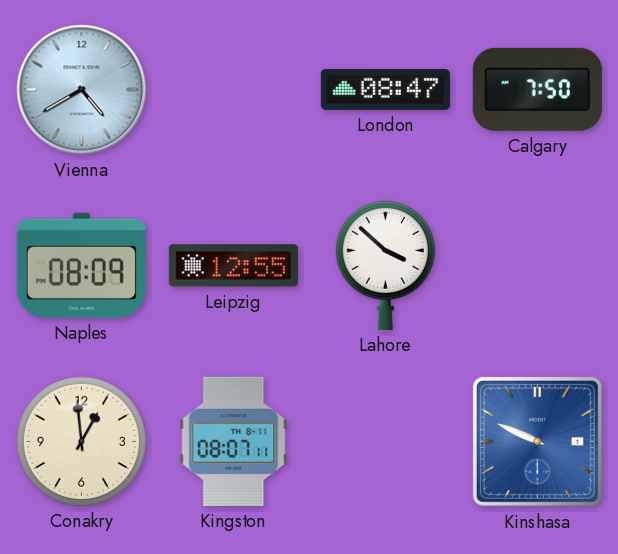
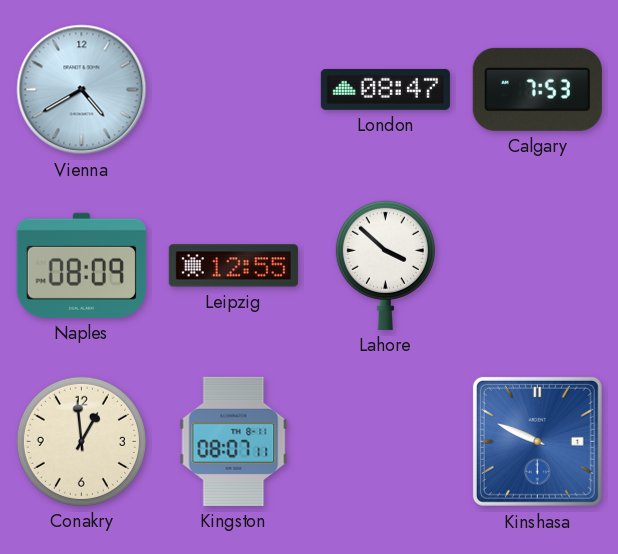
Calgary: 7:50 -> 7:53
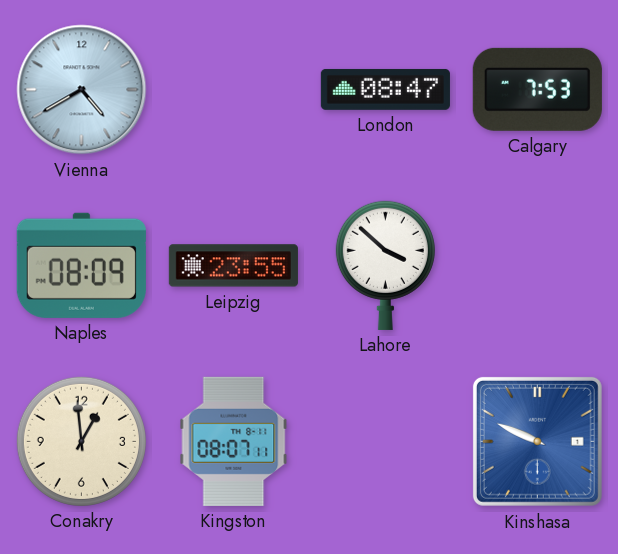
Leipzig: 12:55 -> 23:55
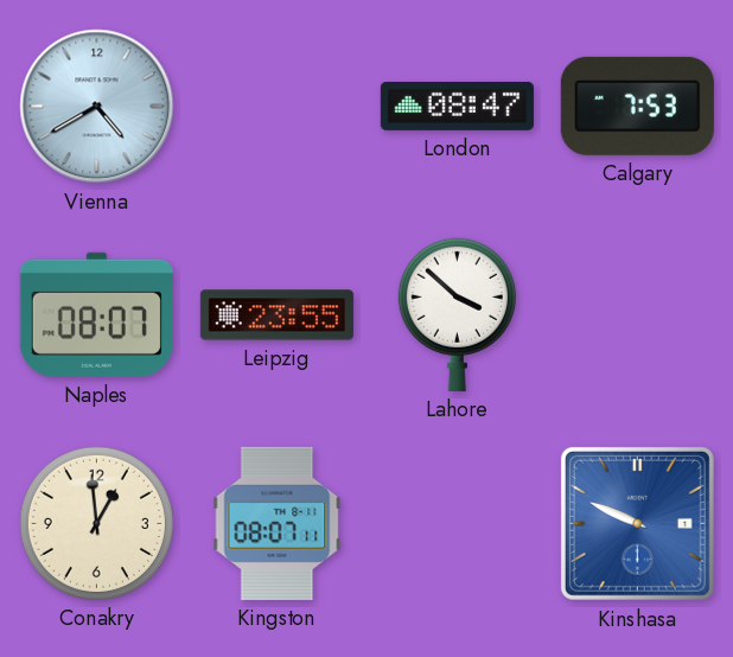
Naples: 08:09 -> 08:07
